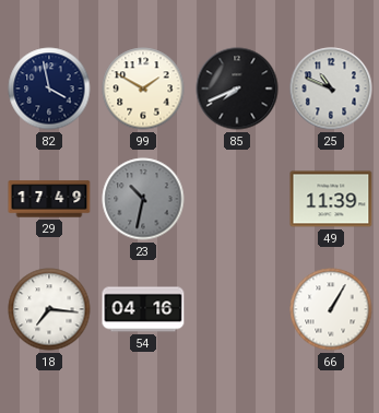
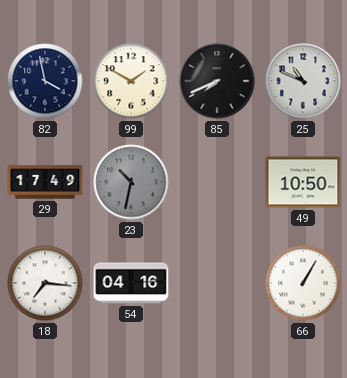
49: 11:39 -> 10:50
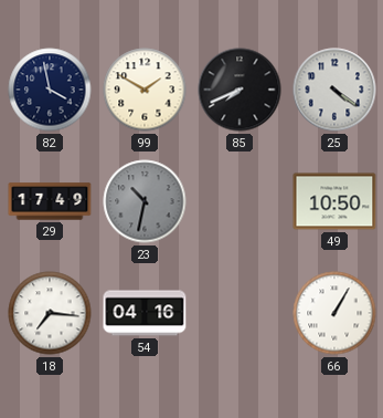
25: 10:49 -> 4:21
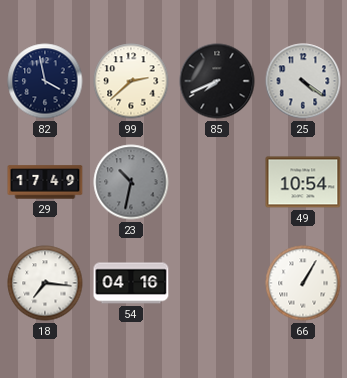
99: 1:50 -> 2:38
49: 10:50 -> 10:54
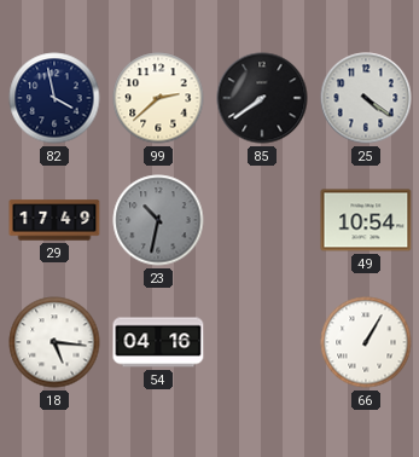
85: 7:41 -> 7:39
18: 7:16 -> 5:16
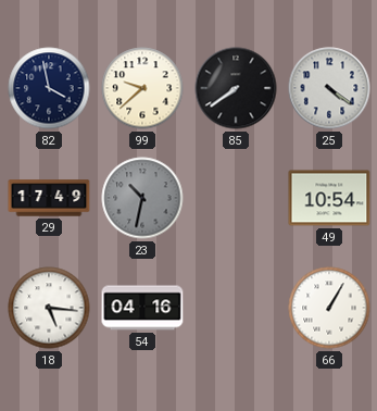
99: 2:38 -> 9:38
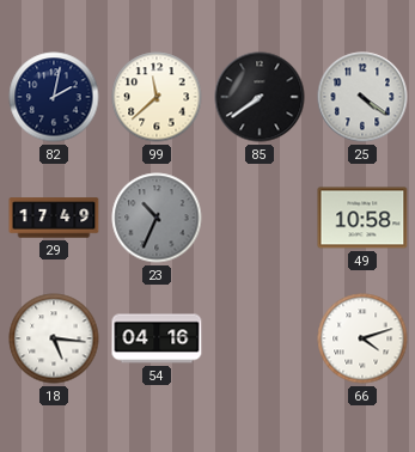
82: 3:58 -> 2:02
99: 9:38 -> 11:38
23: 10:32 -> 10:34
49: 10:54 -> 10:58
66: 1:05 -> 4:12
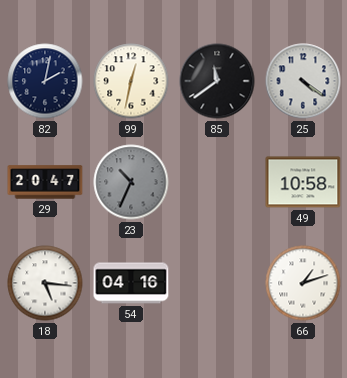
99: 11:38 -> 12:32
85: 7:39 -> 11:39
29: 17:49 -> 20:47
66: 4:12 -> 1:12
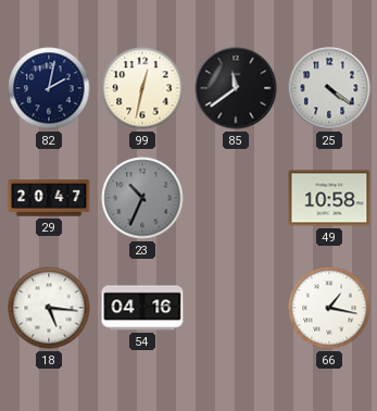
66: 1:12 -> 1:17
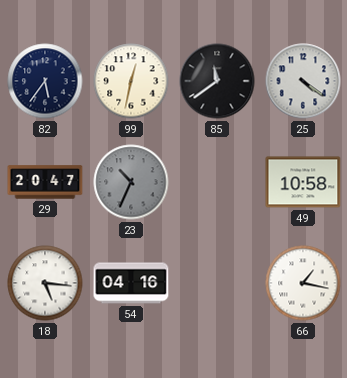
82: 2:02 -> 5:36
